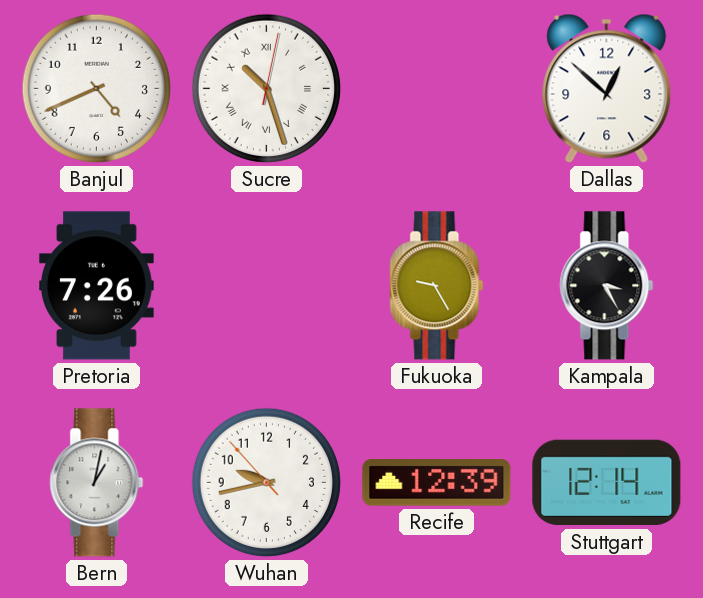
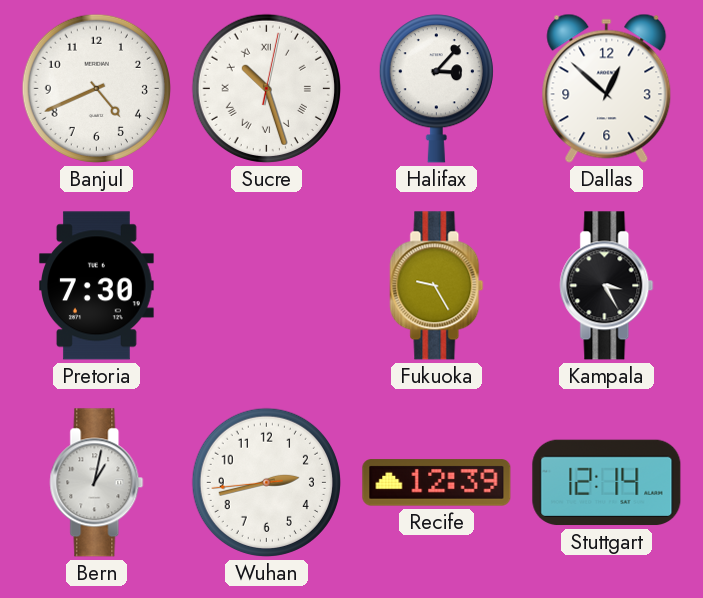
Halifax: none -> 3:07
Pretoria: 7:26 -> 7:30
Wuhan: 9:42 -> 2:42
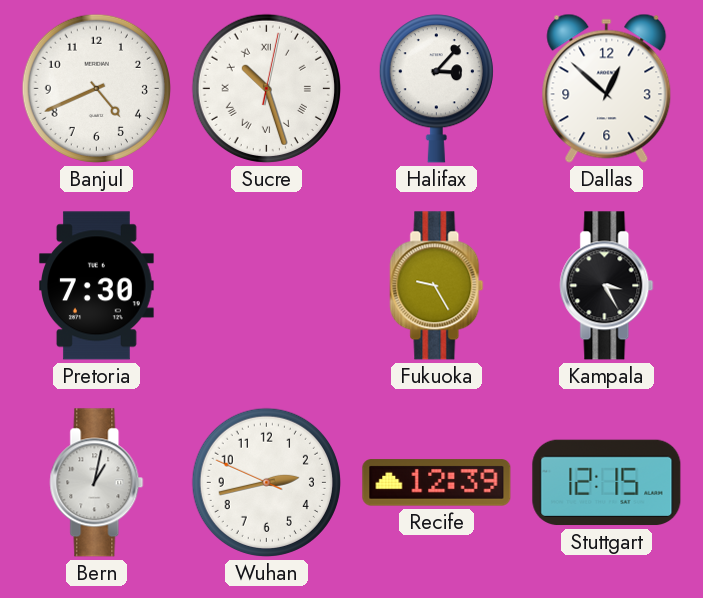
Wuhan: 2:42:44 -> 2:42:49
Stuttgart: 12:14 -> 12:15
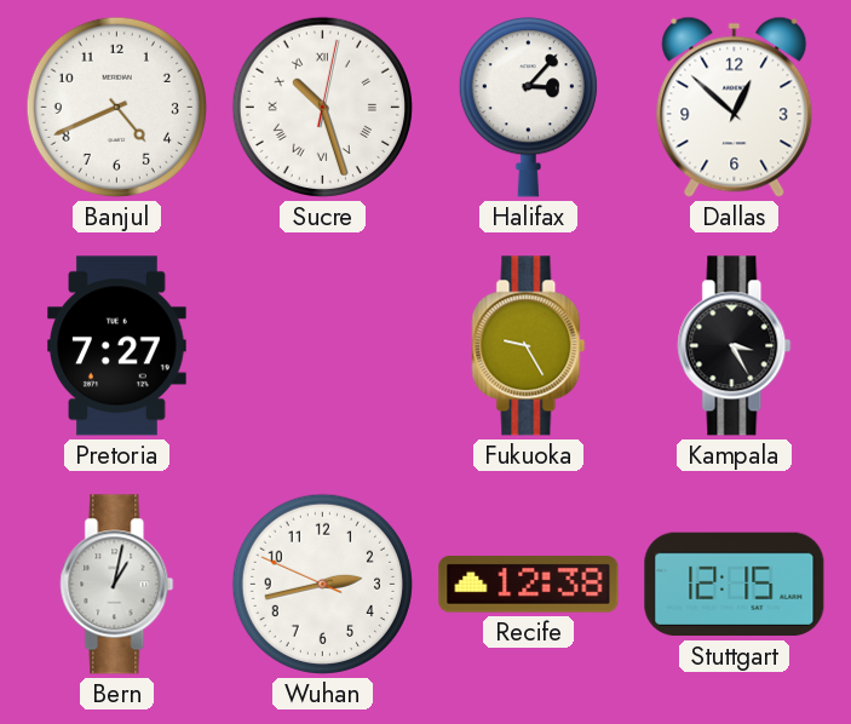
Pretoria: 7:30 -> 7:27
Recife: 12:39 -> 12:38
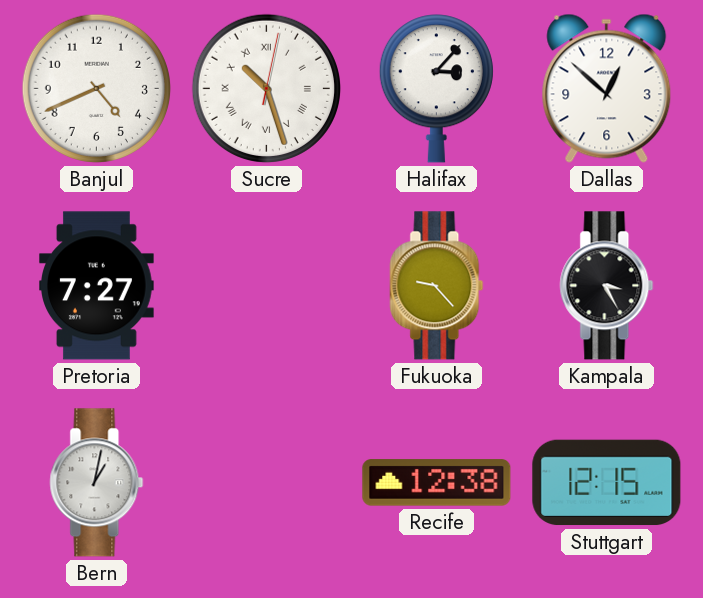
Fukuoka: 9:25 -> 9:23
Wuhan: 2:42 -> none
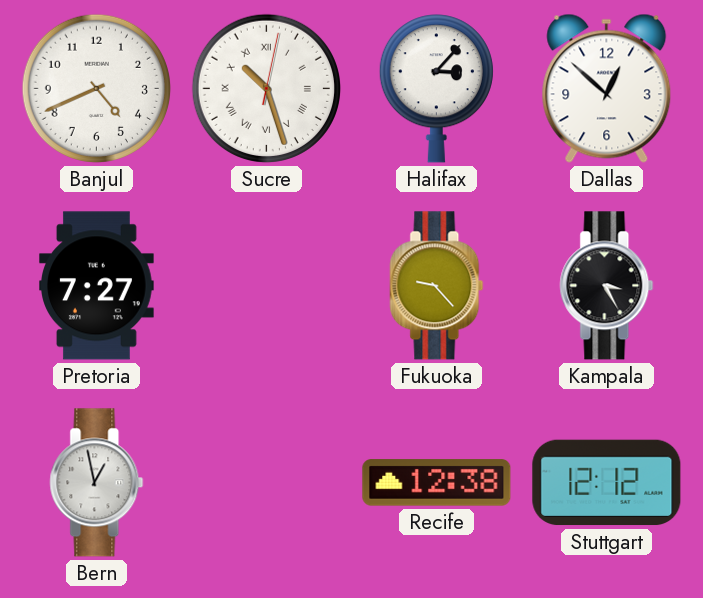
Bern: 1:02 -> 12:58
Stuttgart: 12:15 -> 12:12
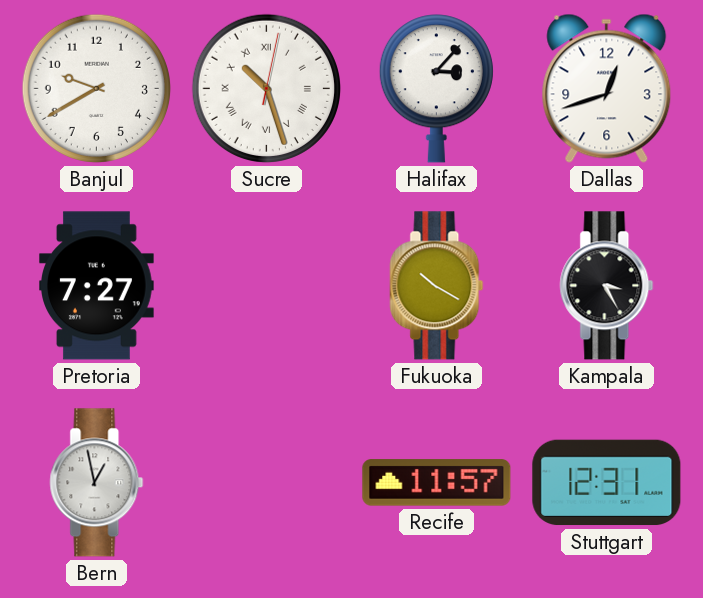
Banjul: 4:41 -> 9:40
Dallas: 12:52 -> 12:42
Fukuoka: 9:23 -> 10:20
Recife: 12:38 -> 11:57
Stuttgart: 12:12 -> 12:31
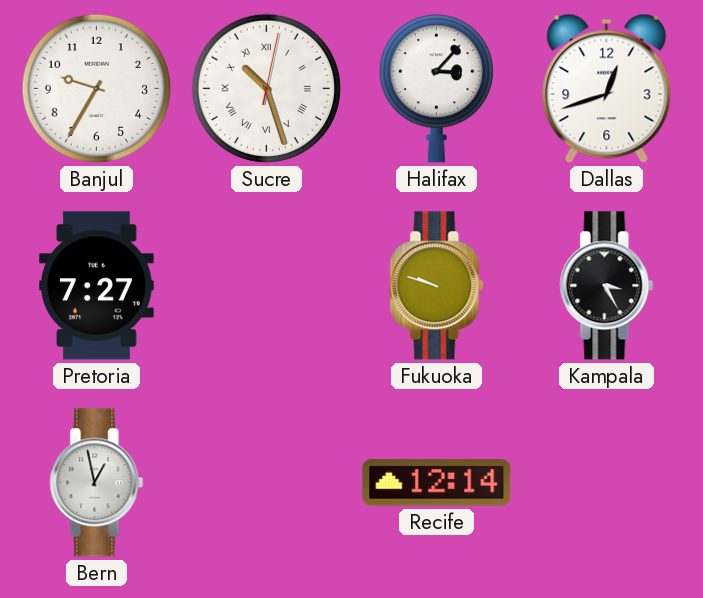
Banjul: 9:40 -> 9:35
Fukuoka: 10:20 -> 9:48
Recife: 11:57 -> 12:14
Stuttgart: 12:31 -> none
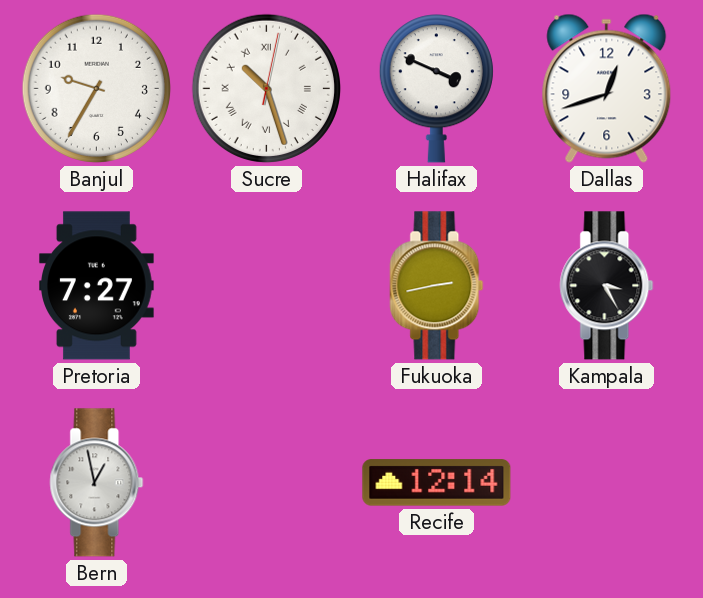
Halifax: 3:07 -> 3:49
Fukuoka: 9:48 -> 2:43
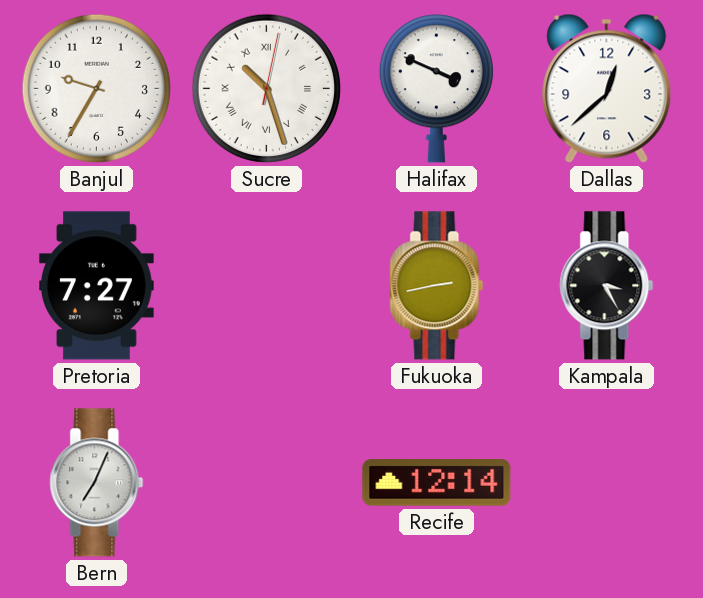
Dallas: 12:42 -> 12:38
Bern: 12:58 -> 7:04
